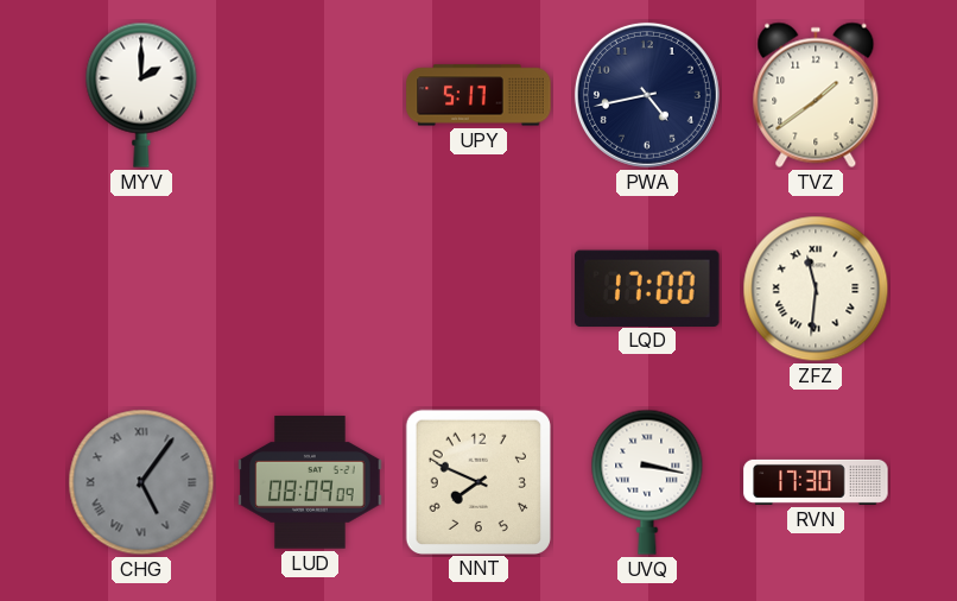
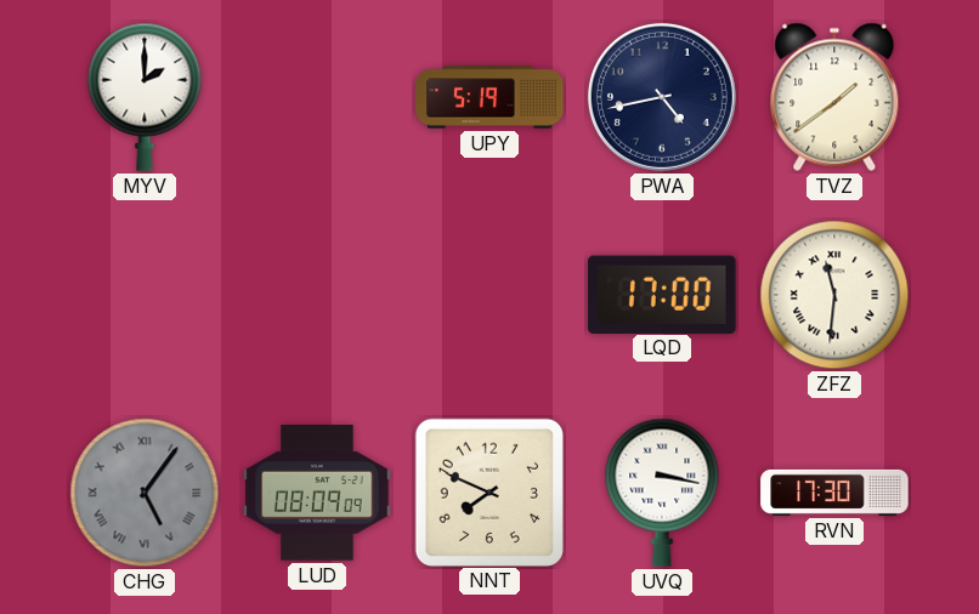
UPY: 5:17 -> 5:19
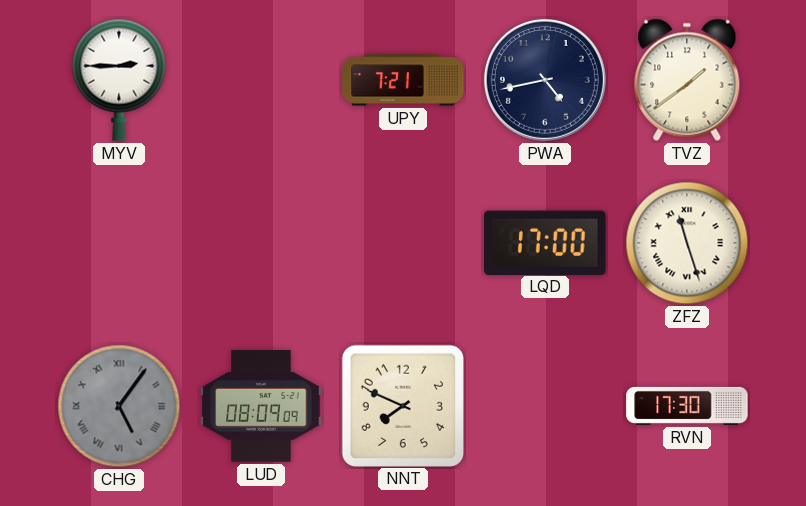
MYV: 2:00 -> 2:45
UPY: 5:19 -> 7:21
ZFZ: 11:31 -> 11:27
UVQ: 3:17 -> none
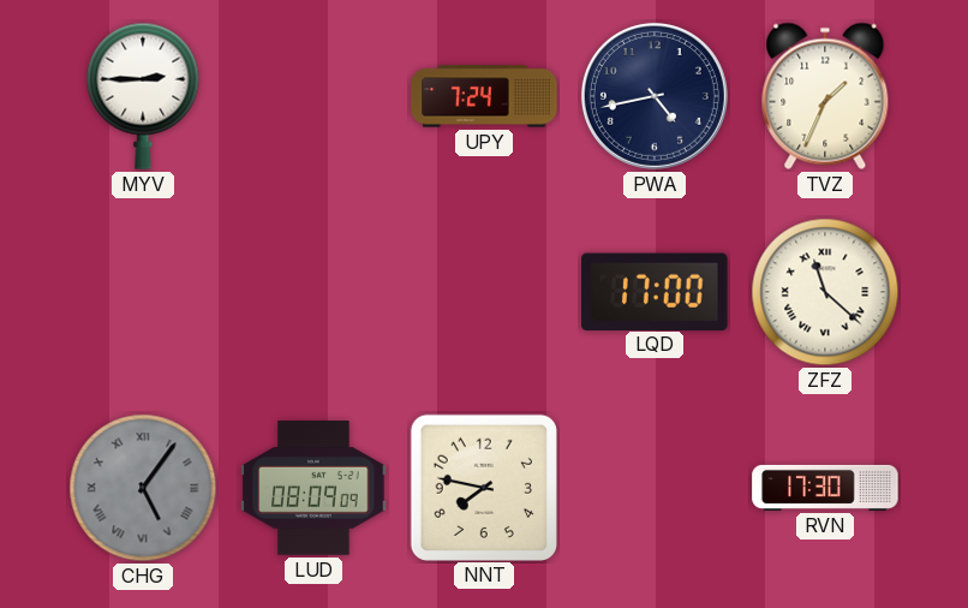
UPY: 7:21 -> 7:24
TVZ: 1:39 -> 1:34
ZFZ: 11:27 -> 11:22
NNT: 7:49 -> 7:47
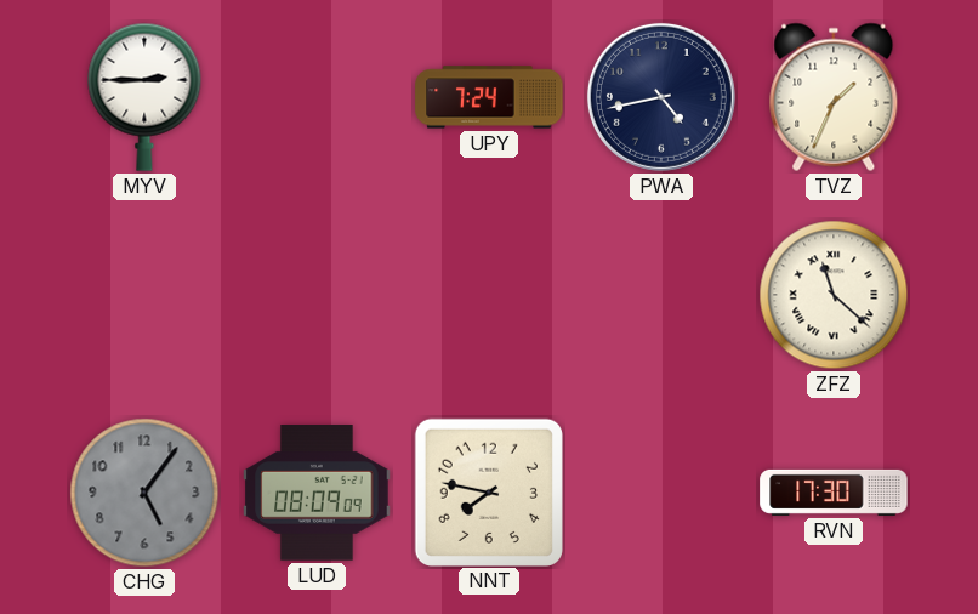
LQD: 17:00 -> none
CHG numerals: Roman -> Arabic
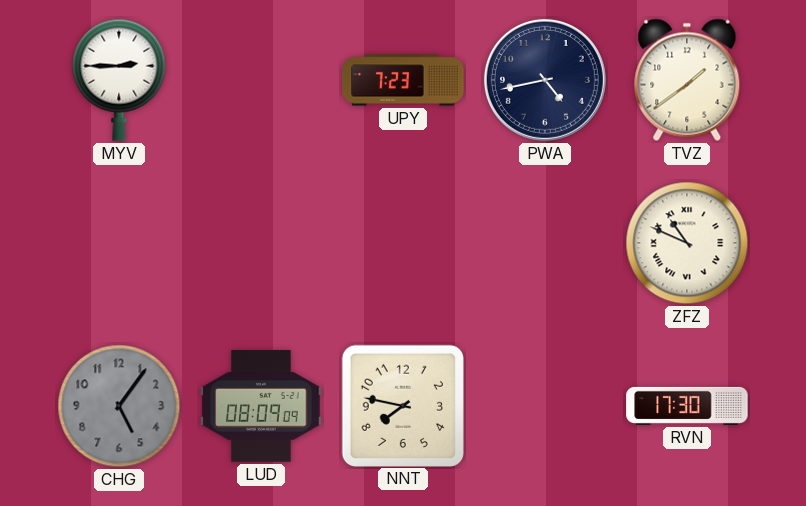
UPY: 7:24 -> 7:23
TVZ: 1:34 -> 1:39
ZFZ: 11:22 -> 10:49
